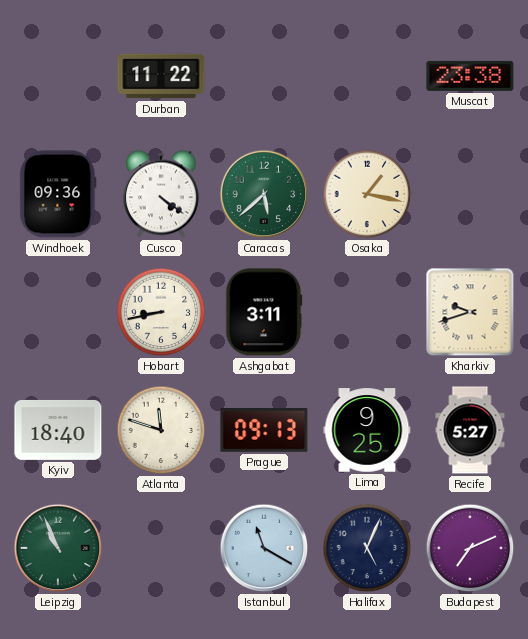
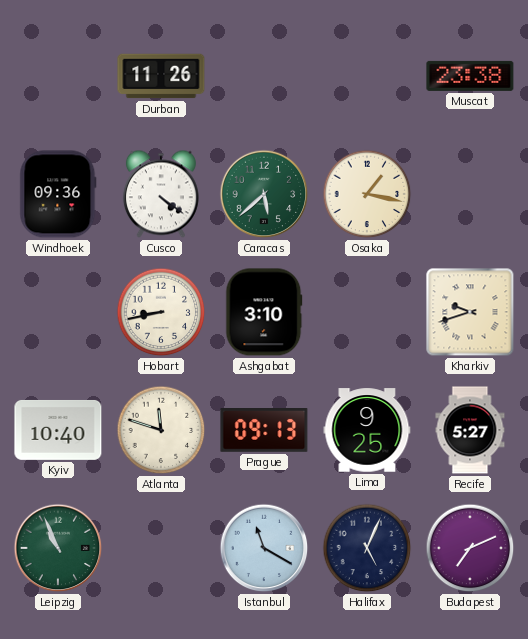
Durban: 11:22 -> 11:26
Ashgabat: 3:11 -> 3:10
Kyiv: 18:40 -> 10:40
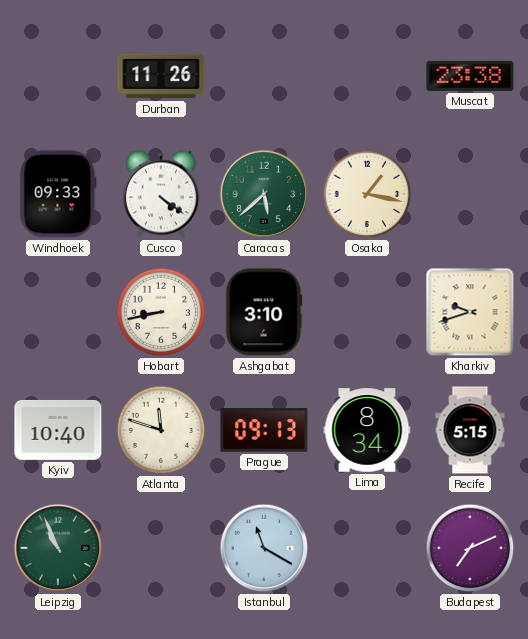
Windhoek: 09:36 -> 09:33
Lima: 9:25 -> 8:34
Recife: 5:27 -> 5:15
Halifax: 5:04 -> none
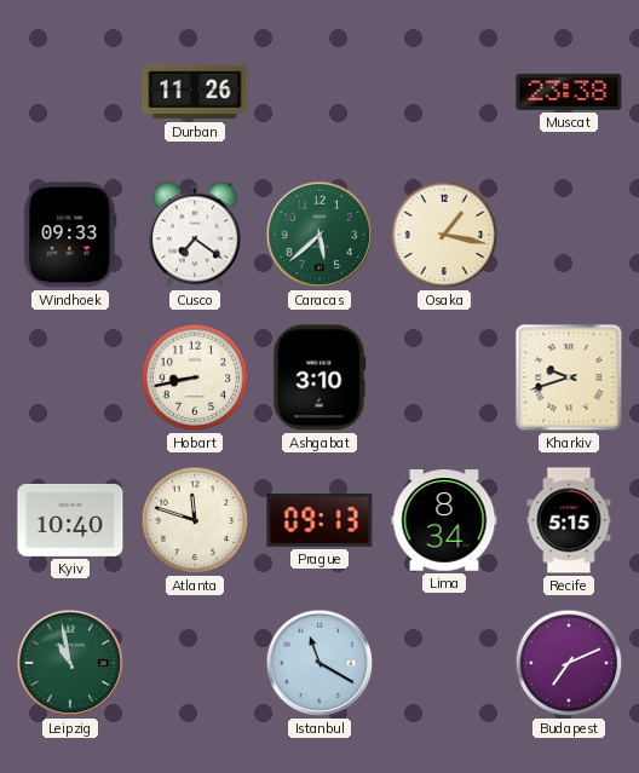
Cusco: 4:21 -> 7:21
Leipzig: 10:56 -> 10:58
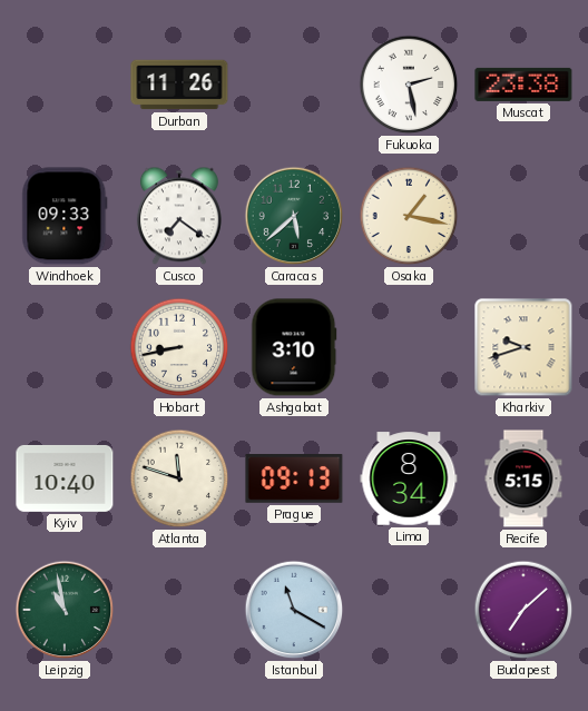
Fukuoka: none -> 2:28
Budapest: 7:11 -> 7:08
